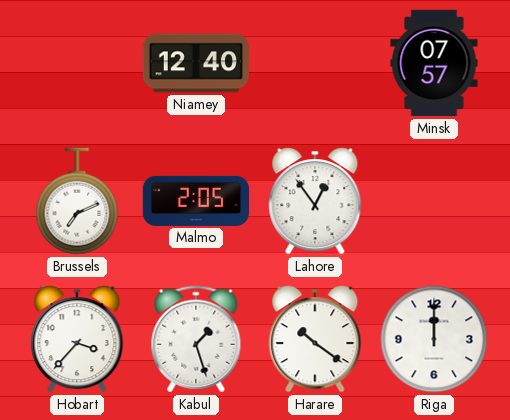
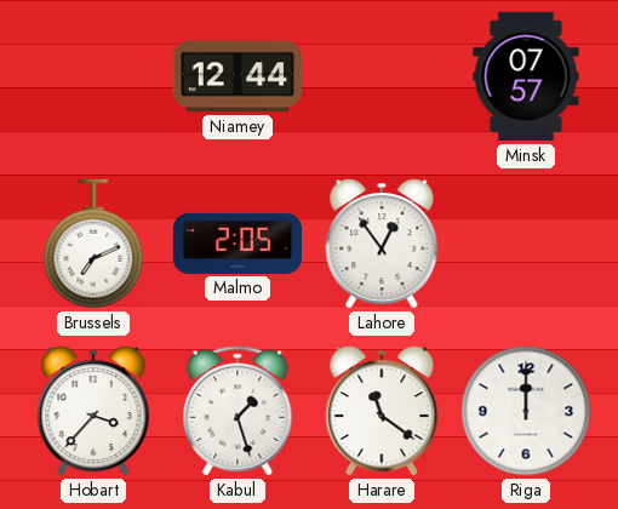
Niamey: 12:40 -> 12:44
Harare: 10:21 -> 11:21
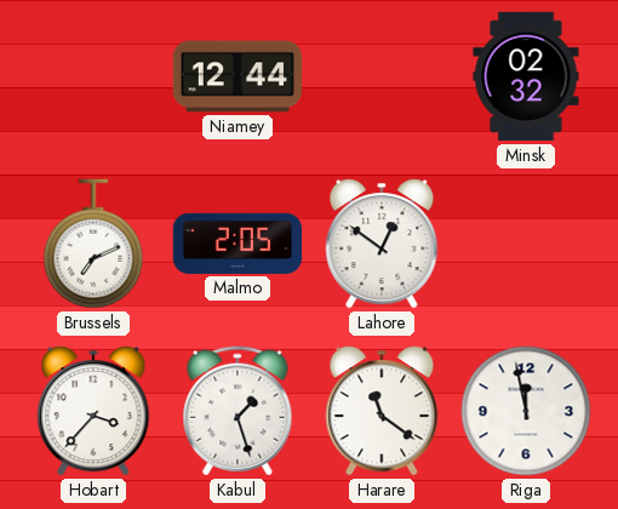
Minsk: 07:57 -> 02:32
Lahore: 12:54 -> 12:51
Riga: 12:00 -> 11:58
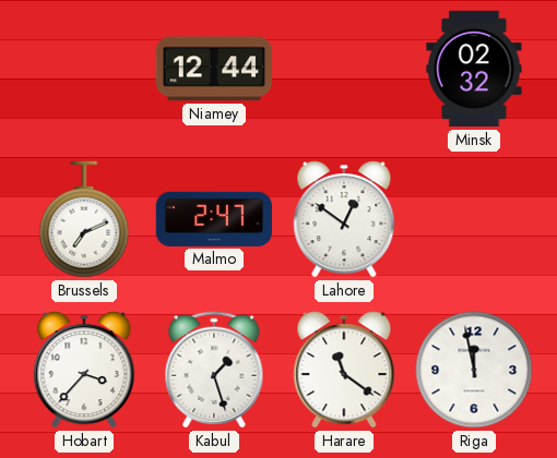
Malmo: 2:05 -> 2:47
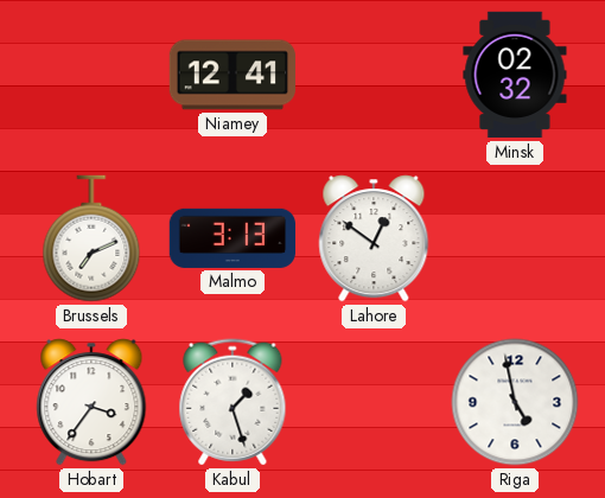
Niamey: 12:44 -> 12:41
Malmo: 2:47 -> 3:13
Hobart: 3:37 -> 3:36
Harare: 11:21 -> none
Riga: 11:58 -> 4:58
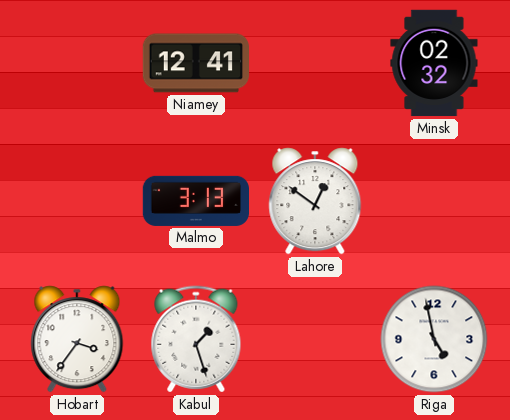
Brussels: 7:11 -> none
